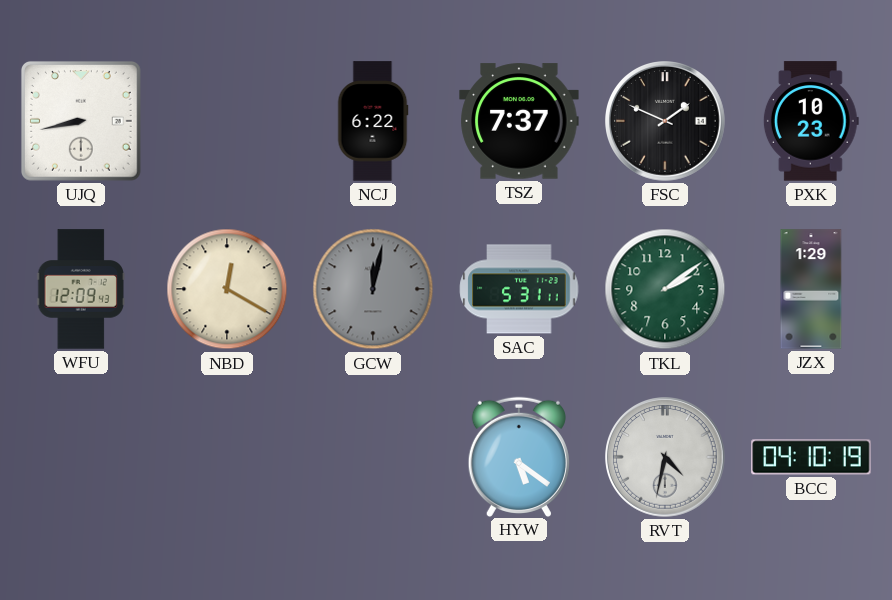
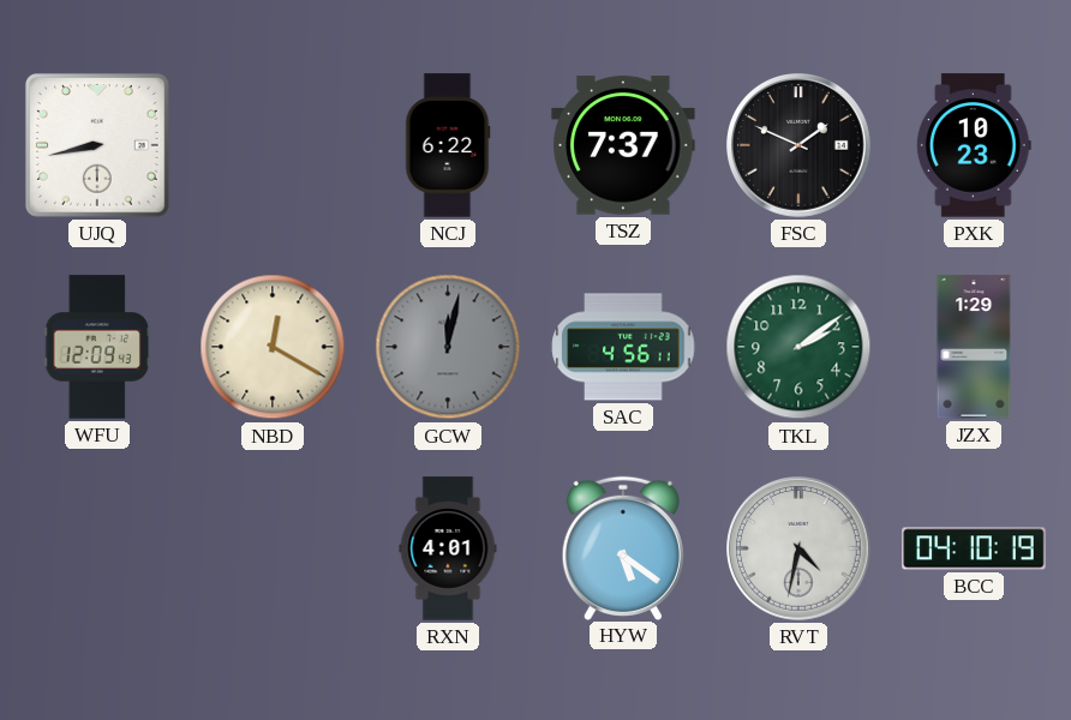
SAC: 5:31 -> 4:56
RXN: none -> 4:01
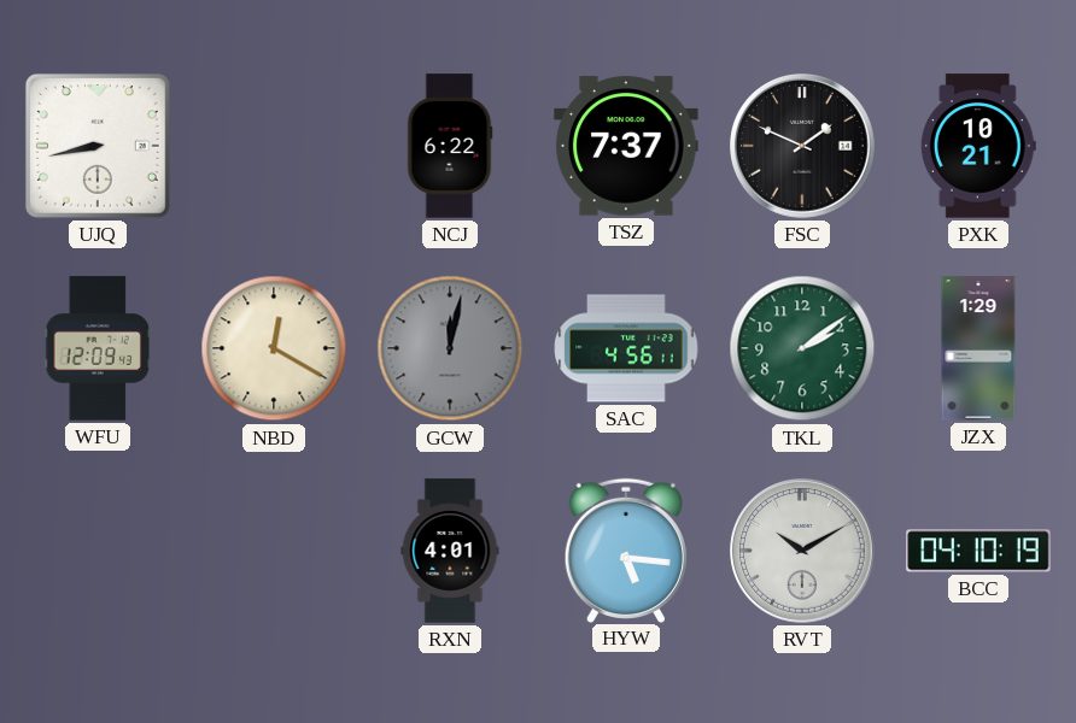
PXK: 10:23 -> 10:21
HYW: 5:21 -> 5:16
RVT: 4:32 -> 10:10
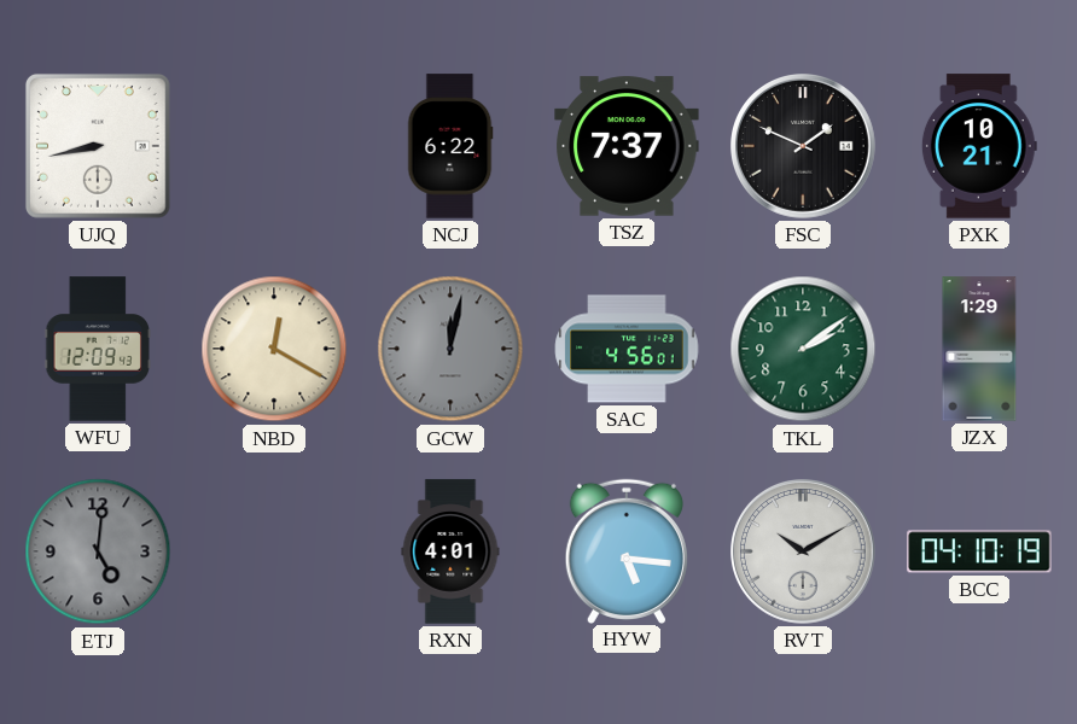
SAC: 4:56:11 -> 4:56:01
ETJ: none -> 5:01
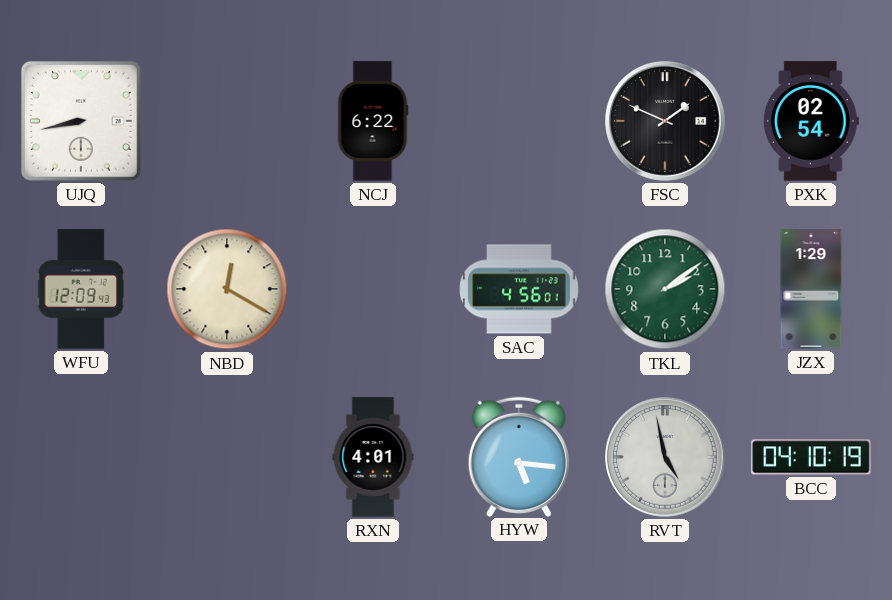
TSZ: 7:37 -> none
PXK: 10:21 -> 02:54
GCW: 12:02 -> none
ETJ: 5:01 -> none
RVT: 10:10 -> 4:58
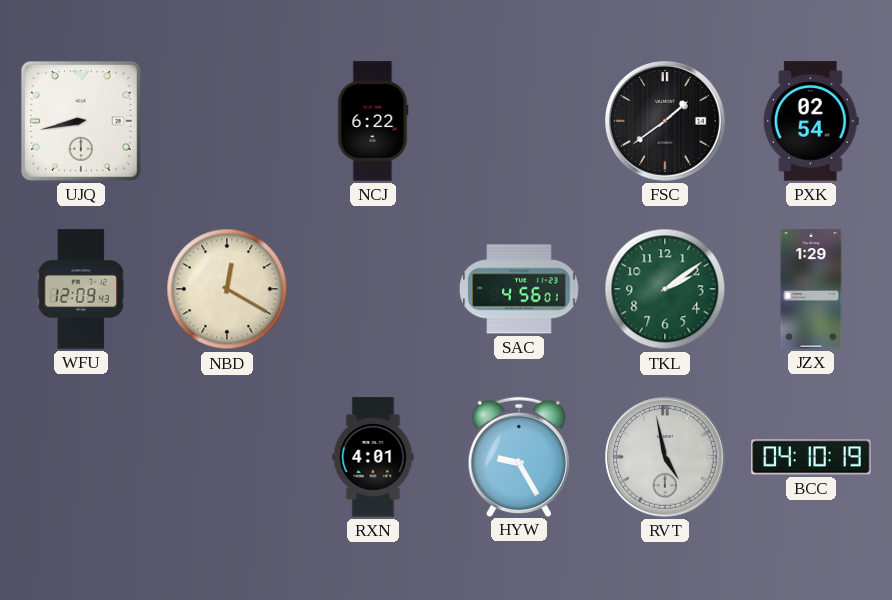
FSC: 1:49 -> 1:39
HYW: 5:16 -> 9:25
